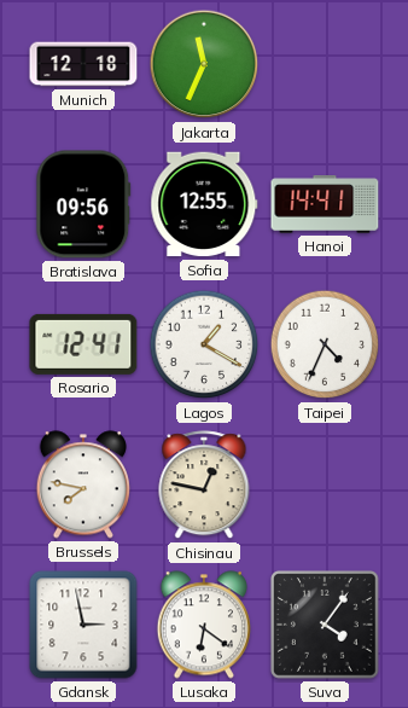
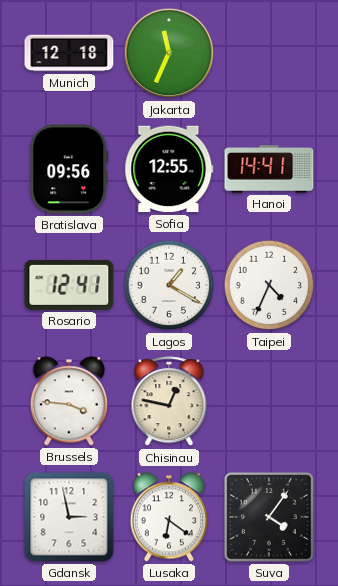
Brussels: 7:47 -> 3:46
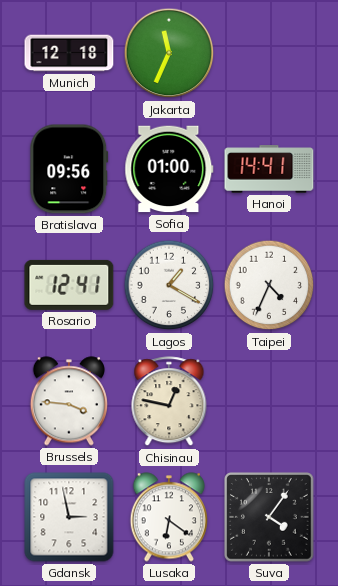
Sofia: 12:55 -> 01:00
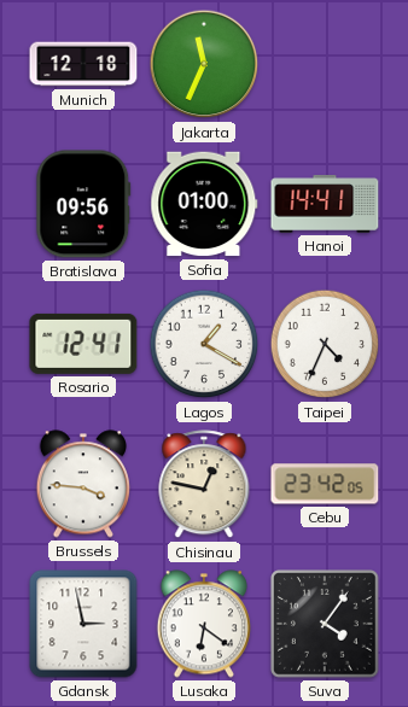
Cebu: none -> 23:42
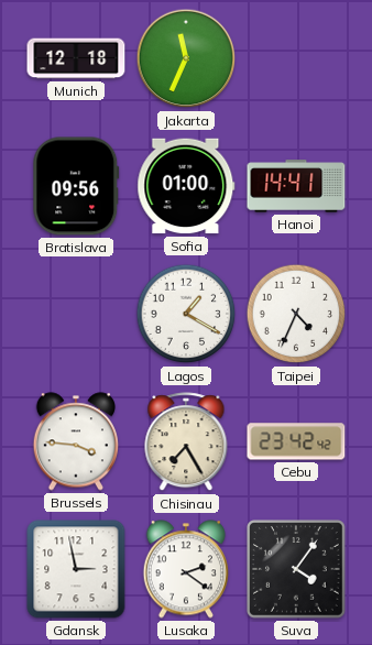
Rosario: 12:41 -> none
Chisinau: 12:47 -> 7:25
Cebu: 23:42:05 -> 23:42:42
Lusaka: 6:21 -> 2:21
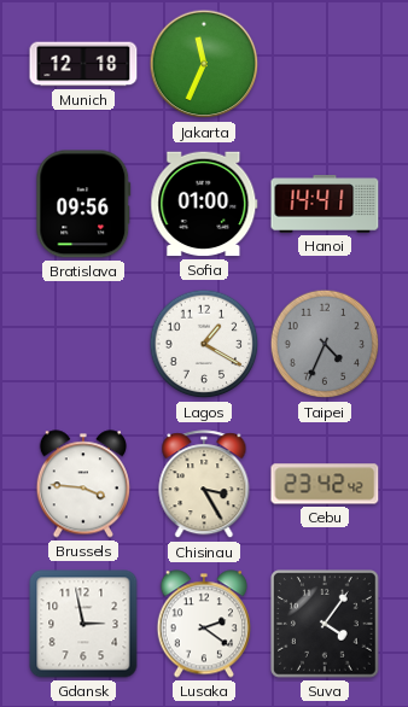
Taipei dial: white -> grey
Chisinau: 7:25 -> 3:25
